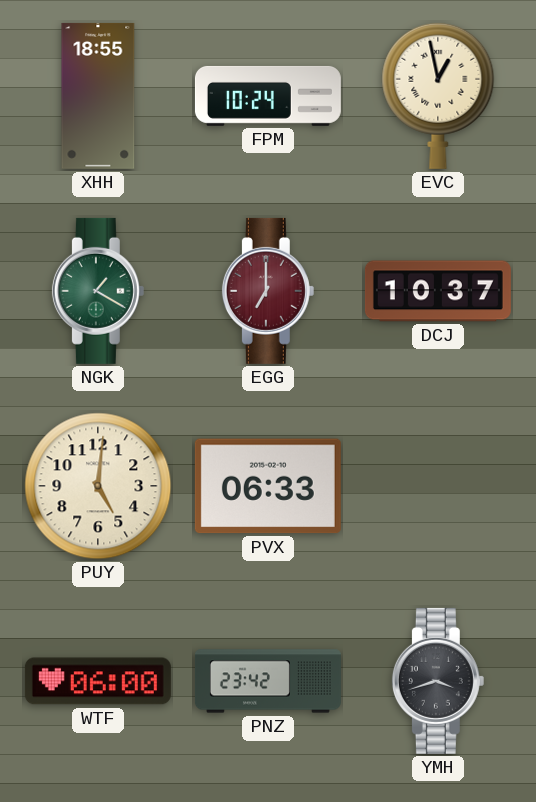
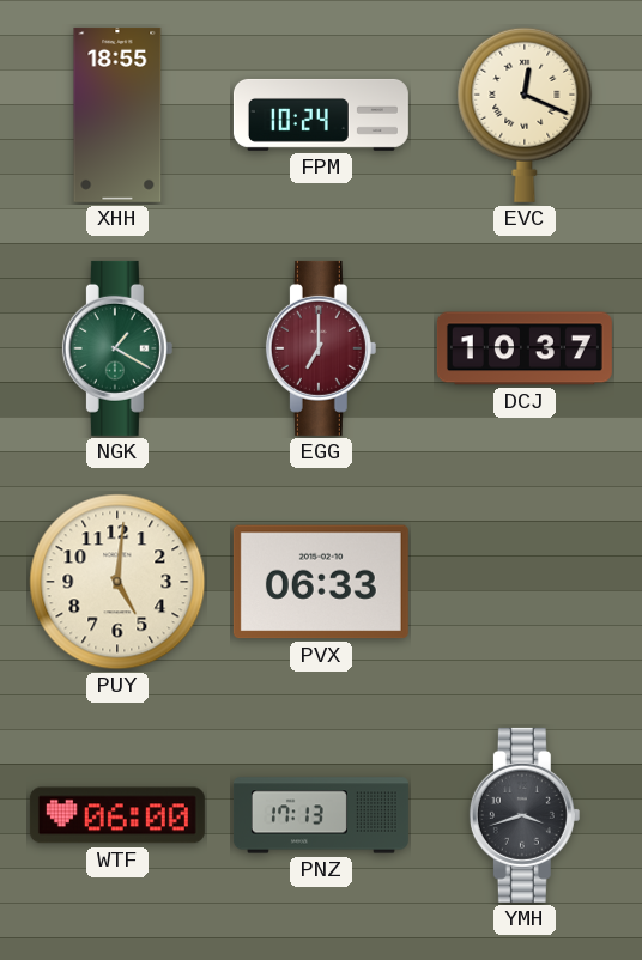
EVC: 12:58 -> 12:19
PNZ: 23:42 -> 17:13
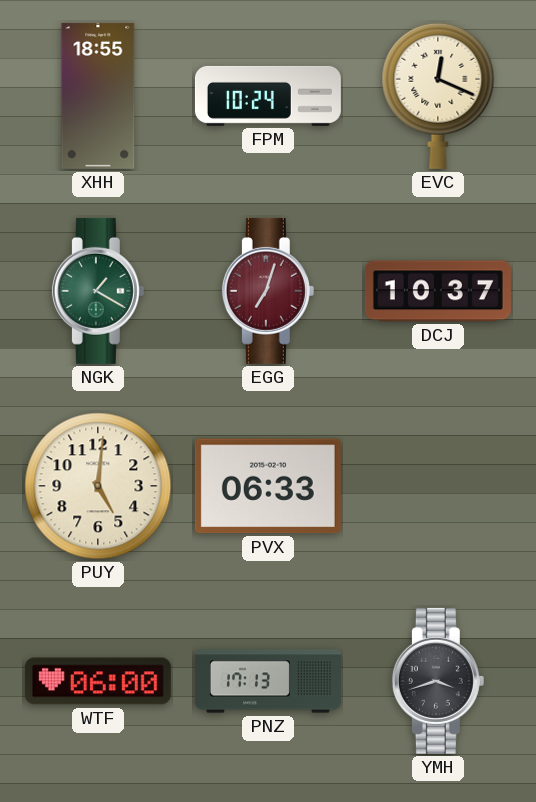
EGG: 7:00 -> 7:03
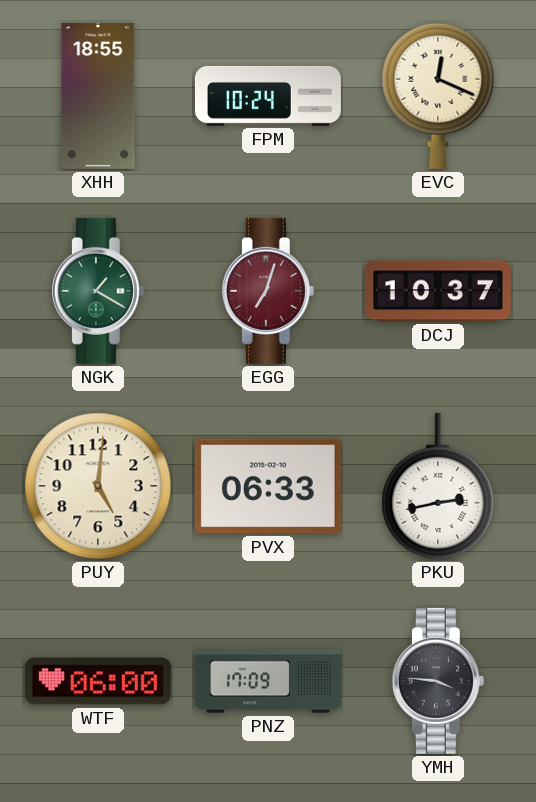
PKU: none -> 2:43
PNZ: 17:13 -> 17:09
YMH: 3:42 -> 3:46
